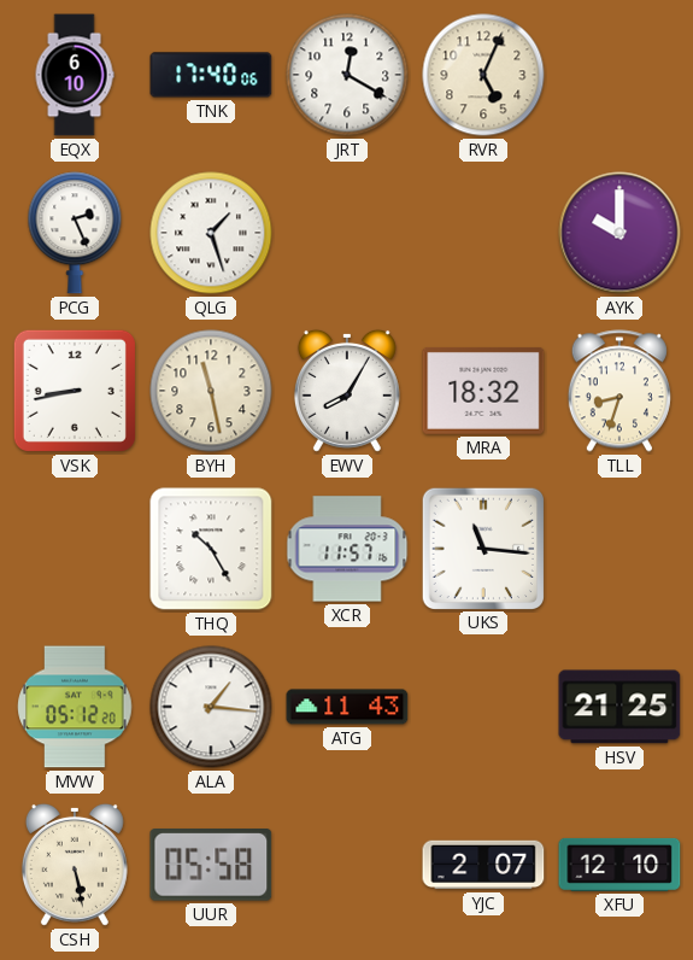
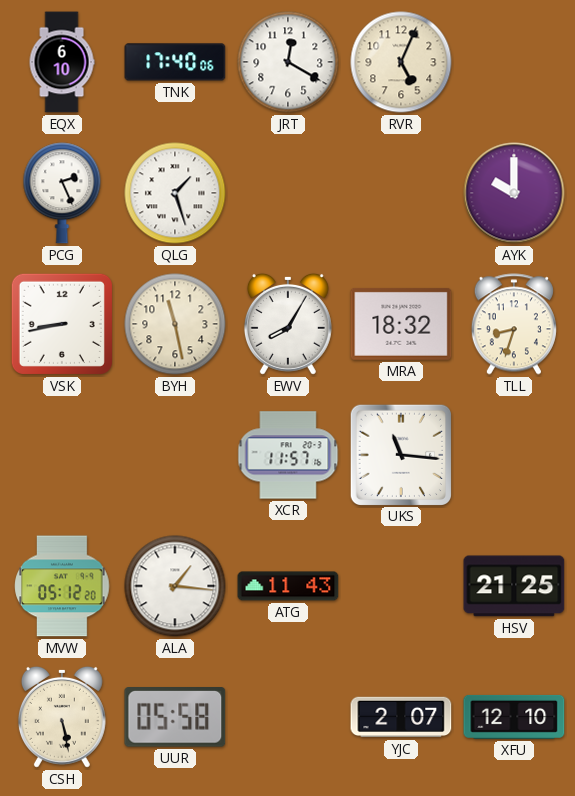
THQ: 10:25 -> none
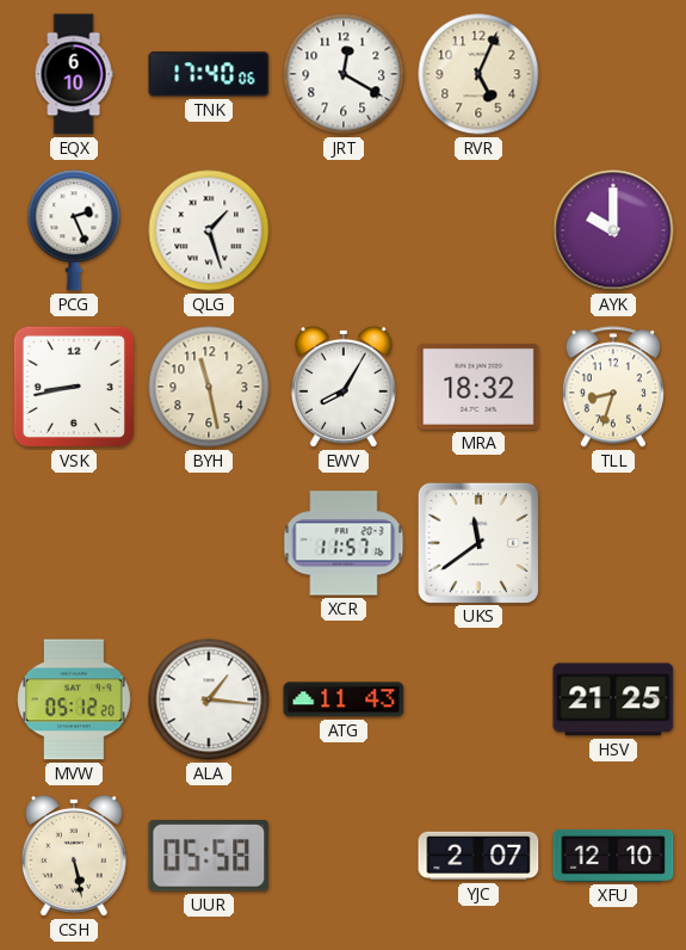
UKS: 11:16 -> 11:39
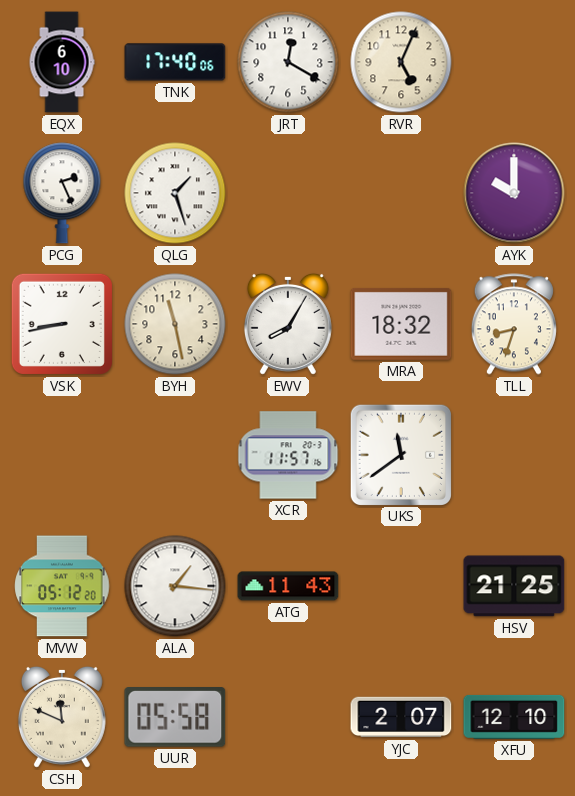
CSH: 5:28 -> 11:49
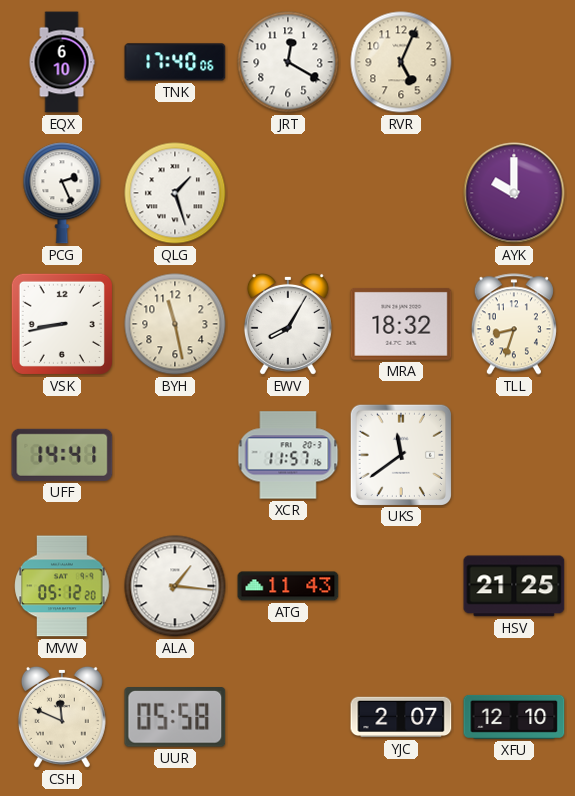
UFF: none -> 14:41
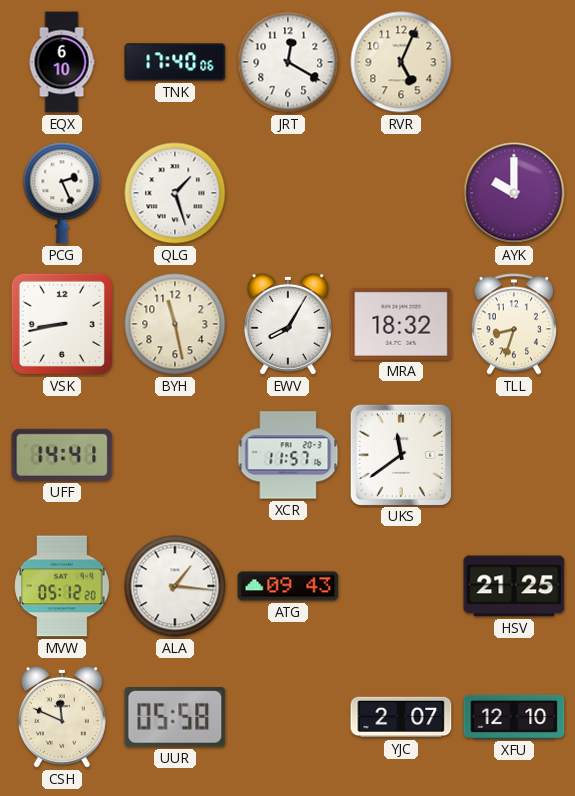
ATG: 11:43 -> 09:43
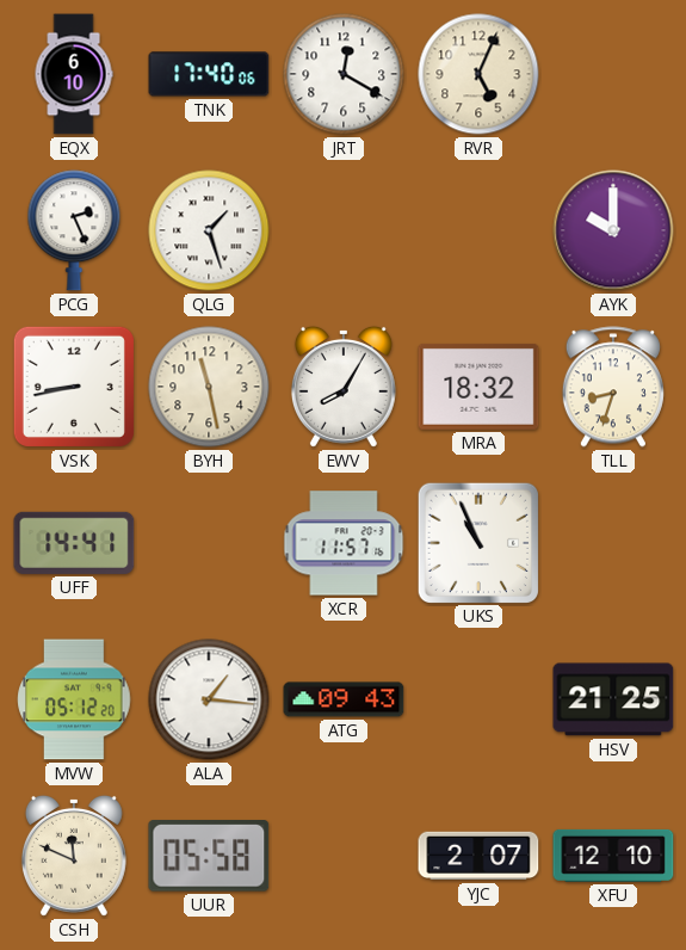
UKS: 11:39 -> 10:56
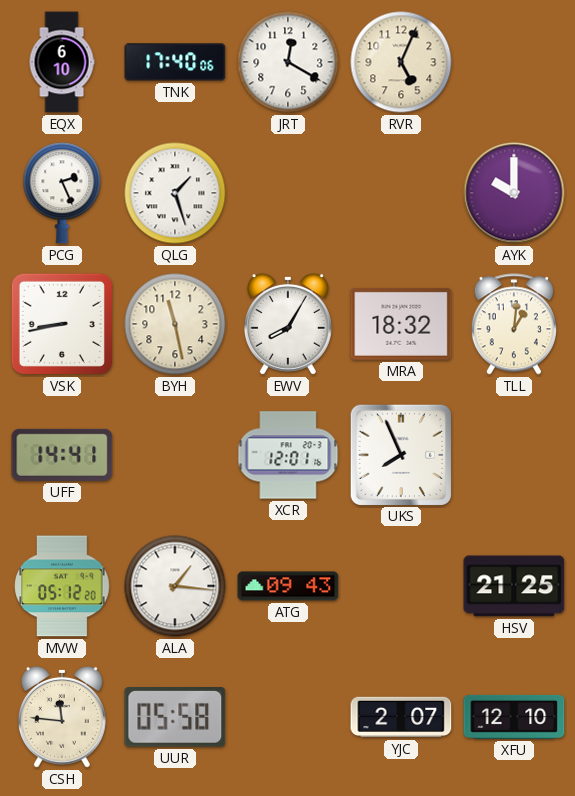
TLL: 8:33 -> 1:01
XCR: 11:57 -> 12:01
UKS: 10:56 -> 7:56
CSH: 11:49 -> 11:46
